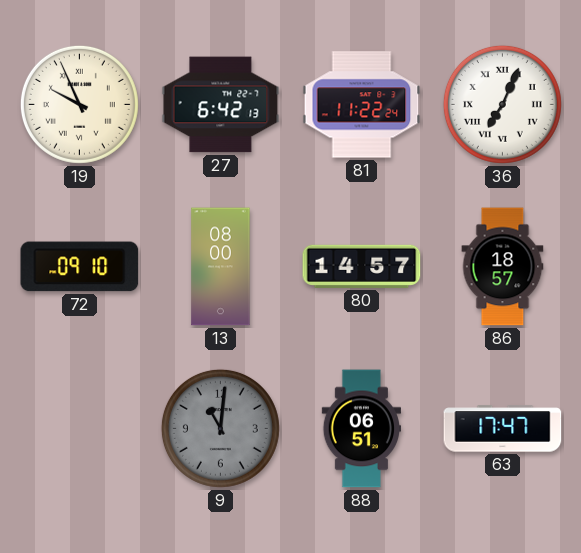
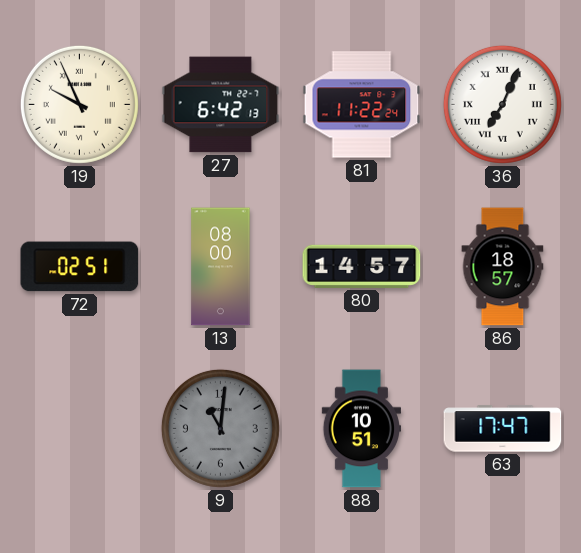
72: 09:10 -> 02:51
88: 06:51 -> 10:51
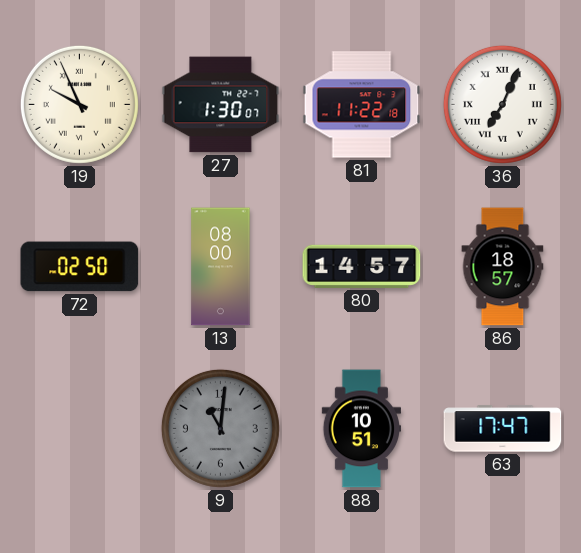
27: 6:42 -> 1:30
81: 11:22:24 -> 11:22:18
72: 02:51 -> 02:50
